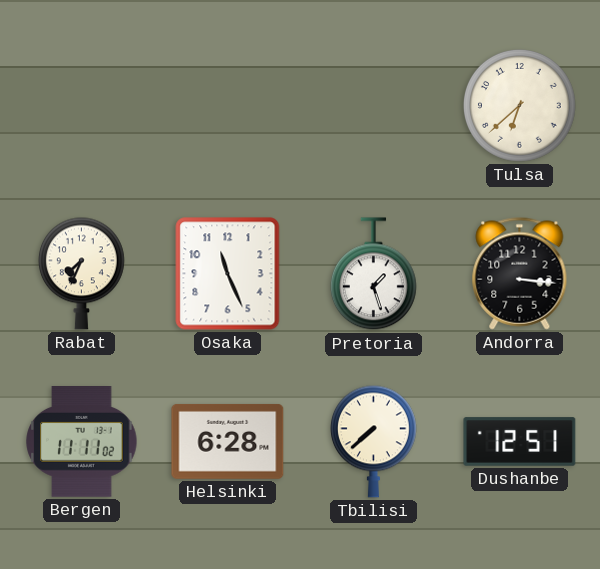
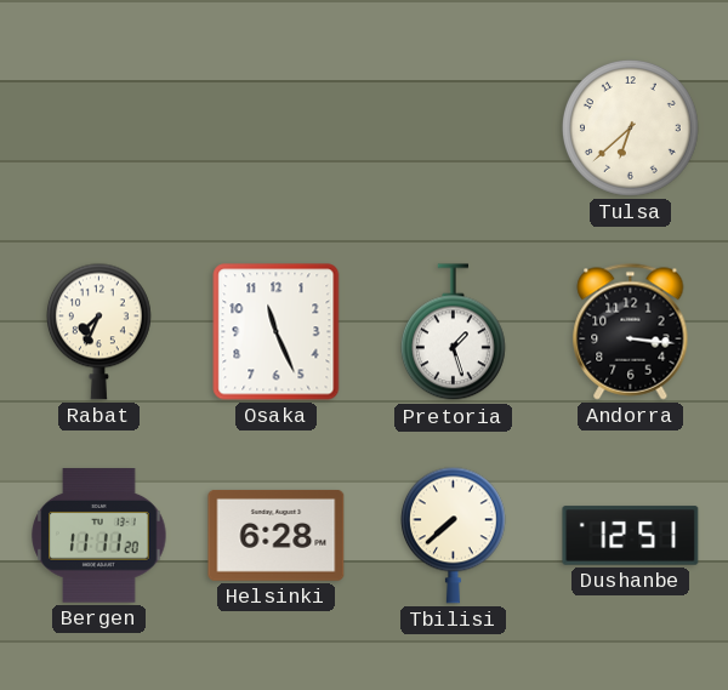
Bergen: 11:11:02 -> 11:11:20
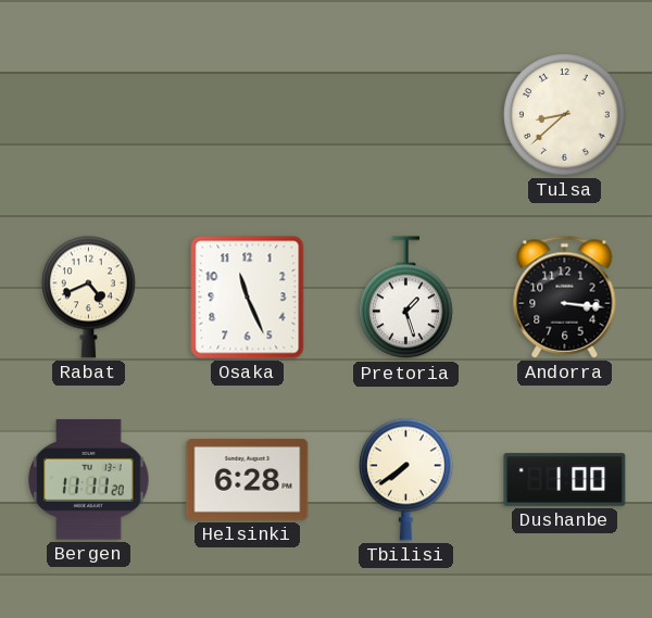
Tulsa: 6:38 -> 8:38
Rabat: 7:34 -> 4:41
Tbilisi: 7:38 -> 7:39
Dushanbe: 12:51 -> 1:00
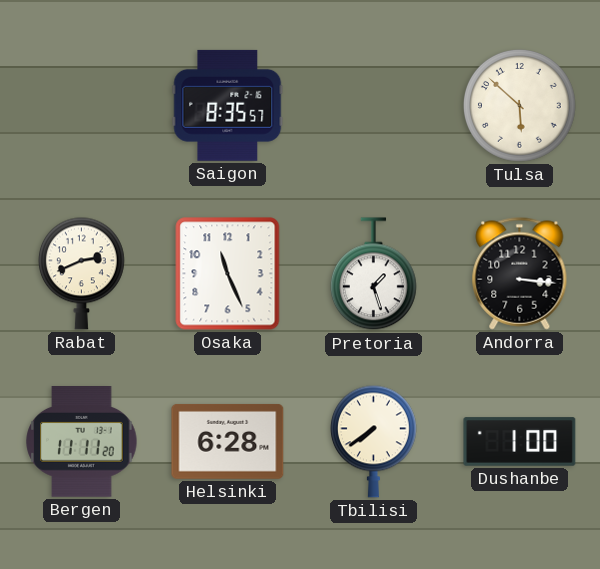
Saigon: none -> 8:35
Tulsa: 8:38 -> 5:52
Rabat: 4:41 -> 2:41
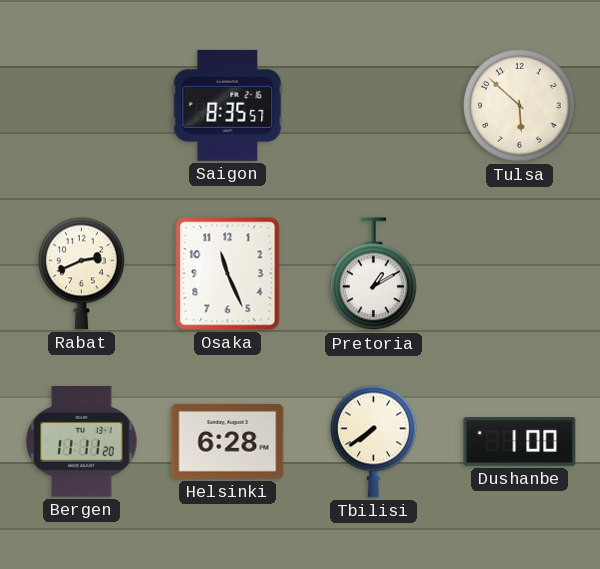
Pretoria: 1:27 -> 1:10
Andorra: 3:16 -> none
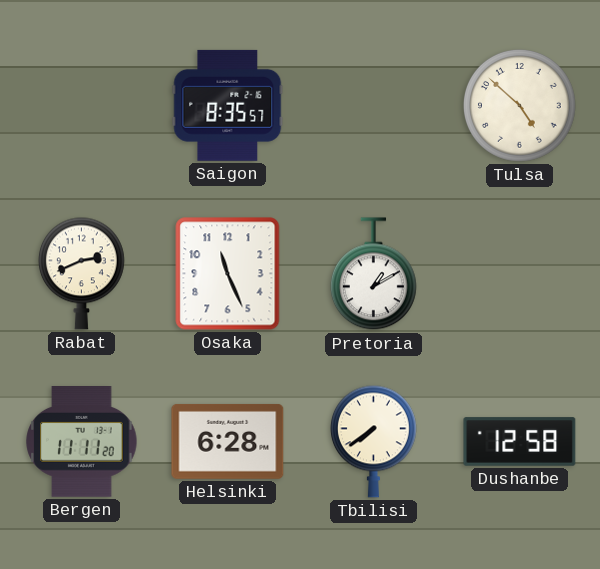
Tulsa: 5:52 -> 4:52
Dushanbe: 1:00 -> 12:58
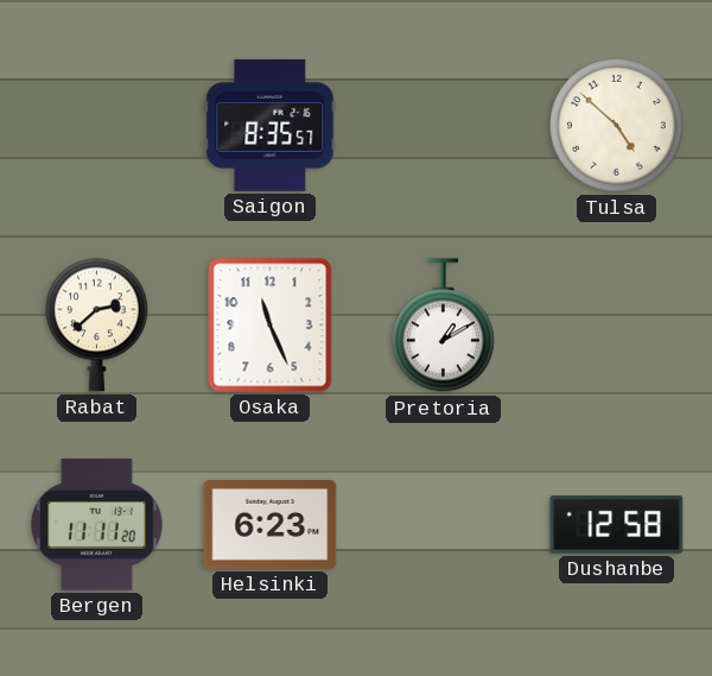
Rabat: 2:41 -> 2:38
Helsinki: 6:28 -> 6:23
Tbilisi: 7:39 -> none
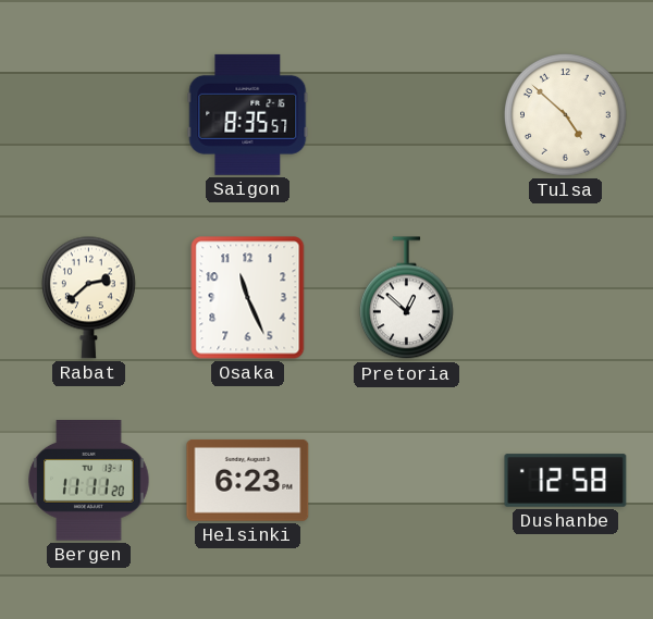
Pretoria: 1:10 -> 12:52
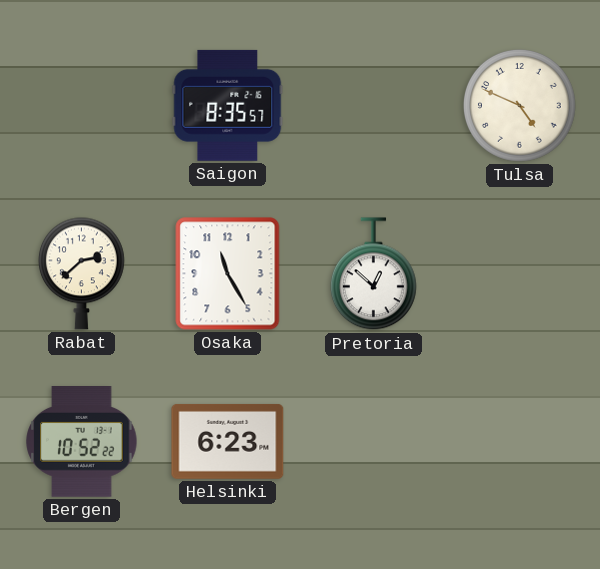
Tulsa: 4:52 -> 4:49
Osaka: 11:26 -> 11:25
Bergen: 11:11 -> 10:52
Dushanbe: 12:58 -> none
